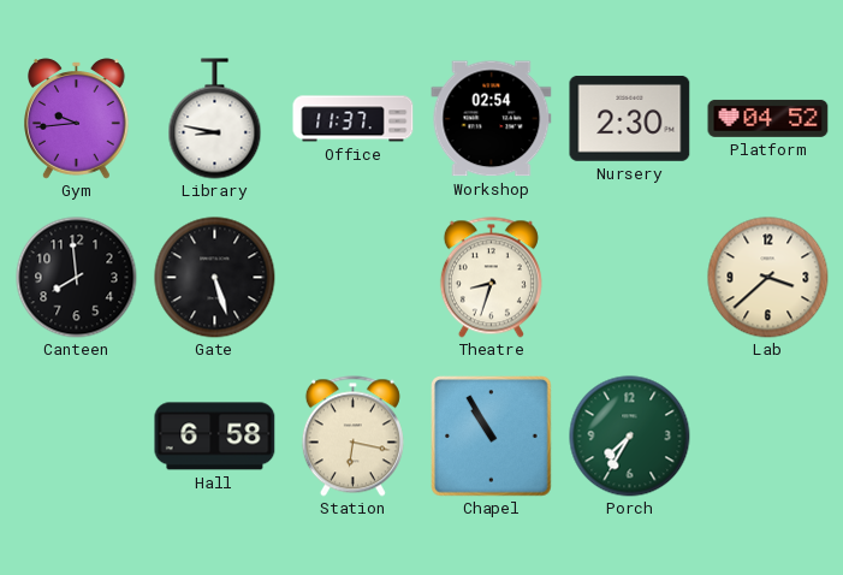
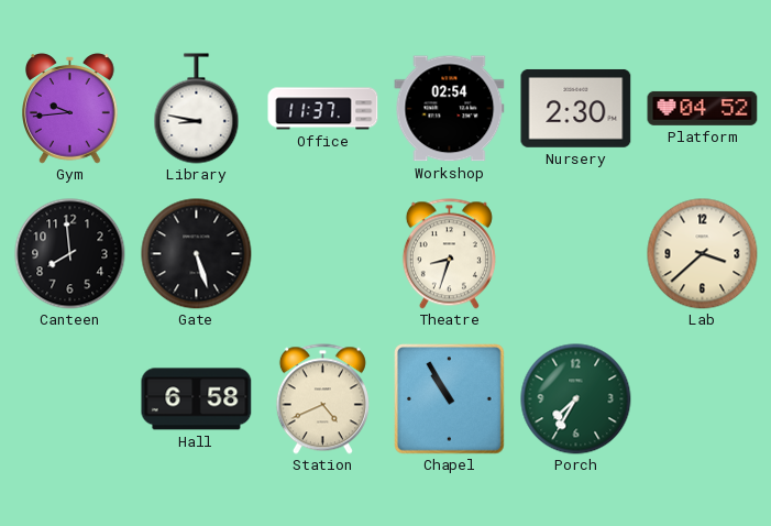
Station: 6:17 -> 4:41
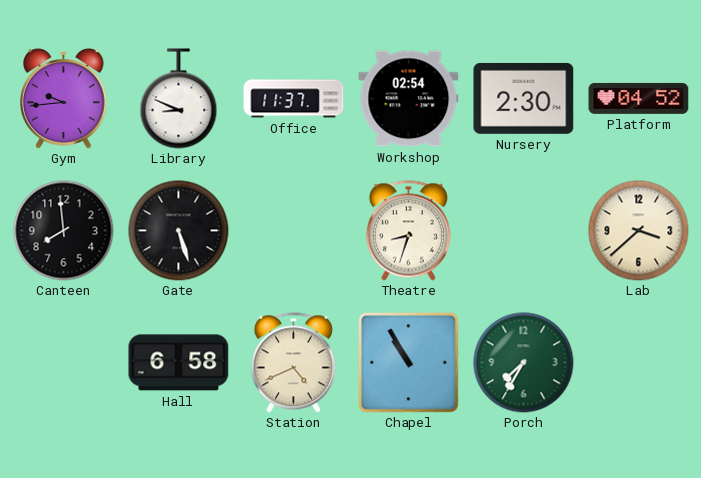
Library: 8:47 -> 8:49
